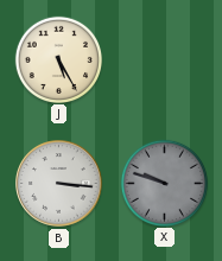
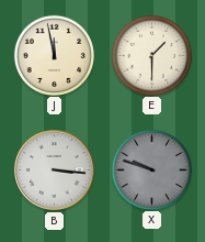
J: 5:25 -> 11:58
E: none -> 1:30
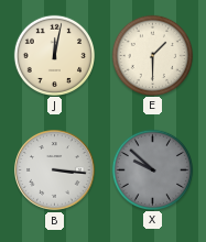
J: 11:58 -> 12:02
X: 9:48 -> 9:52
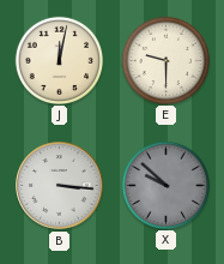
E: 1:30 -> 9:30
